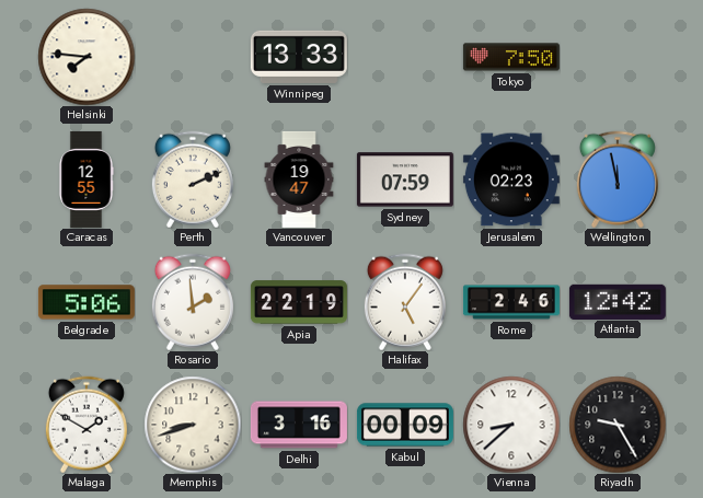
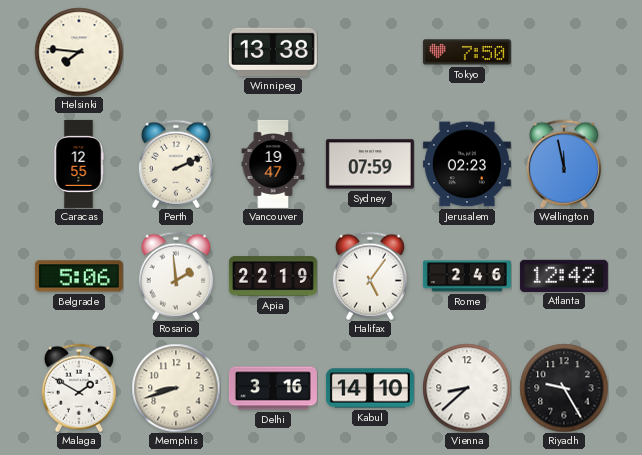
Winnipeg: 13:33 -> 13:38
Kabul: 00:09 -> 14:10
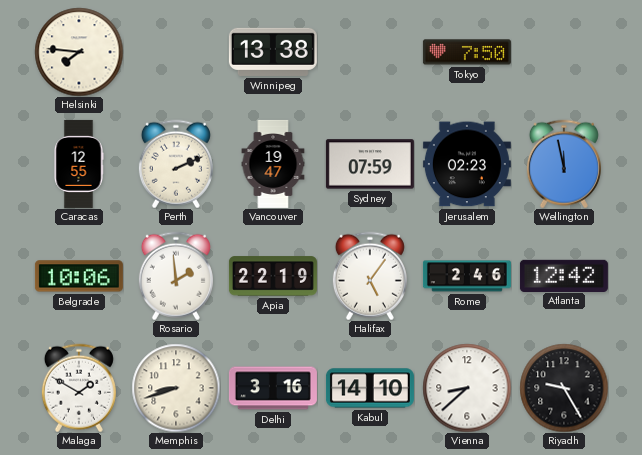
Belgrade: 5:06 -> 10:06
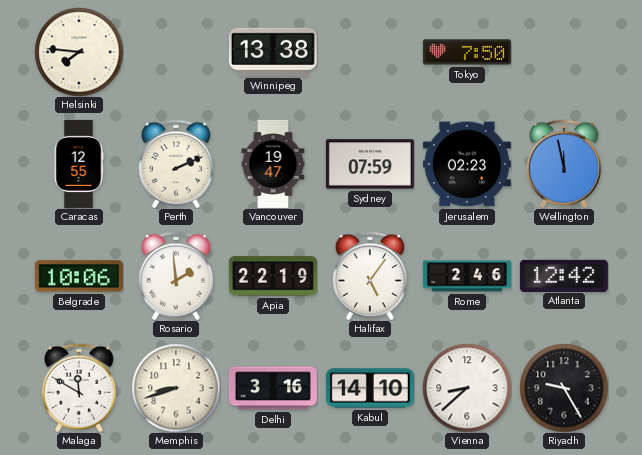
Malaga: 1:50 -> 11:50
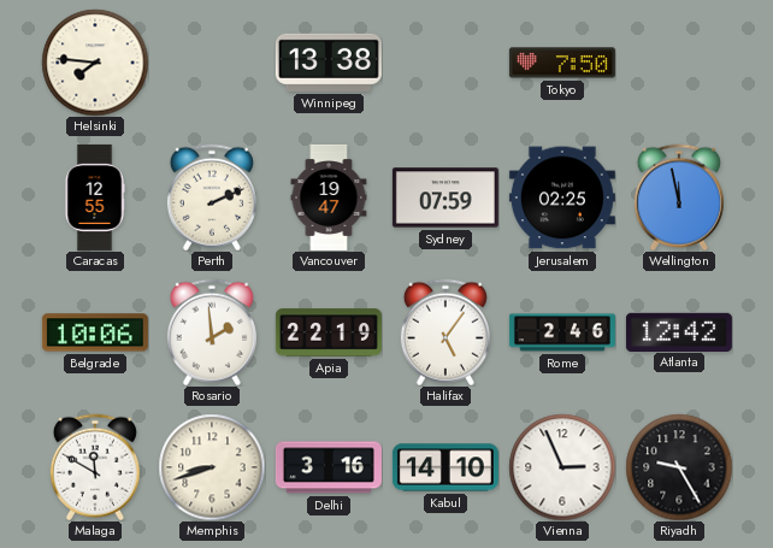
Jerusalem: 02:23 -> 02:25
Vienna: 8:38 -> 2:56
